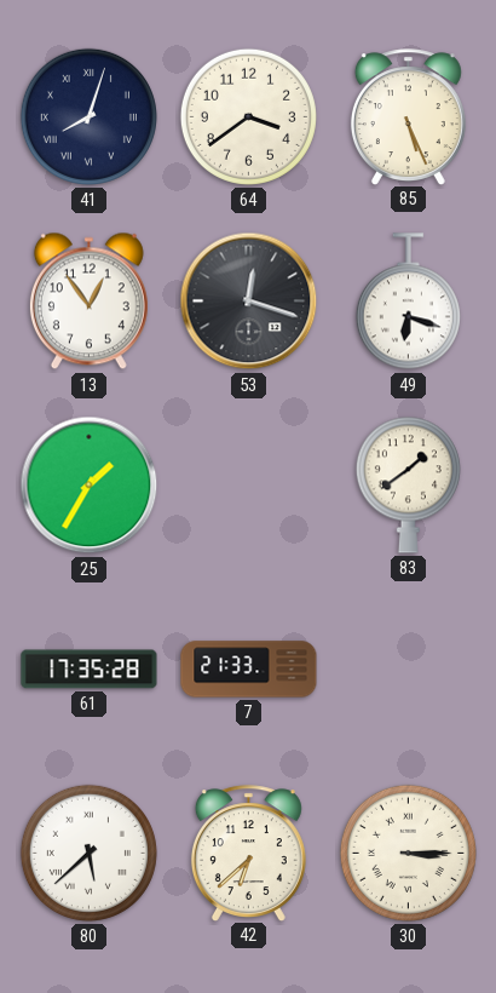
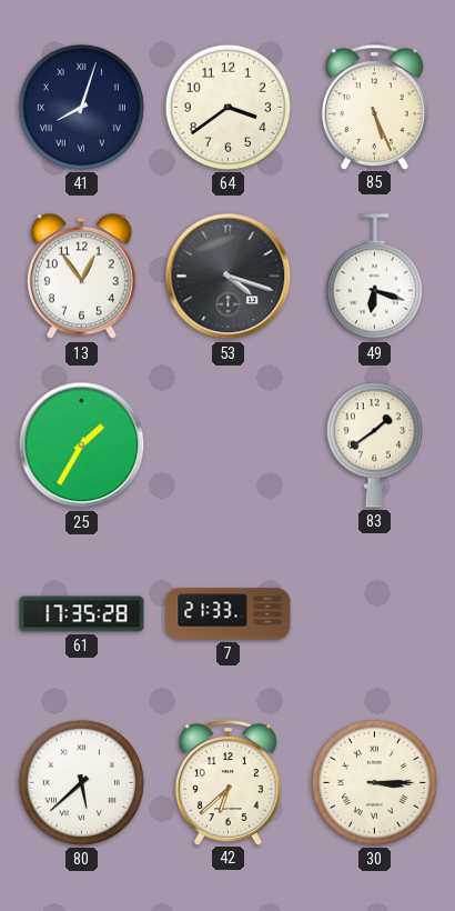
53: 12:18 -> 4:18
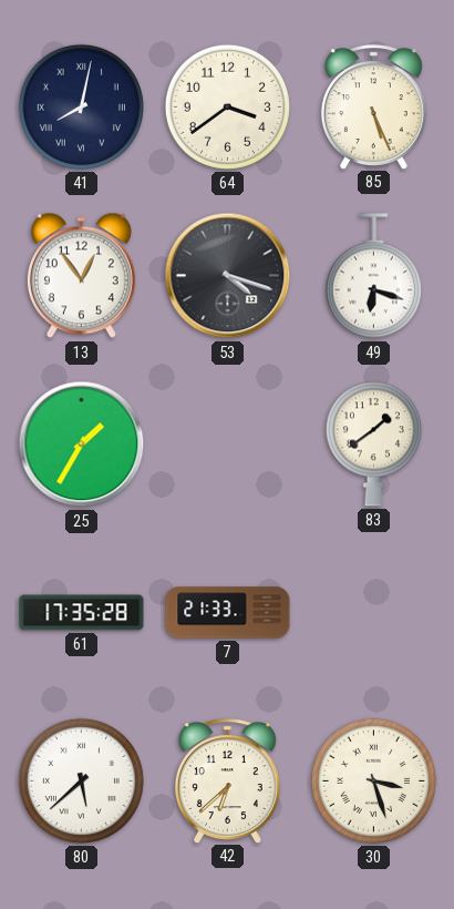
41: 8:03 -> 8:02
30: 3:15 -> 3:27
